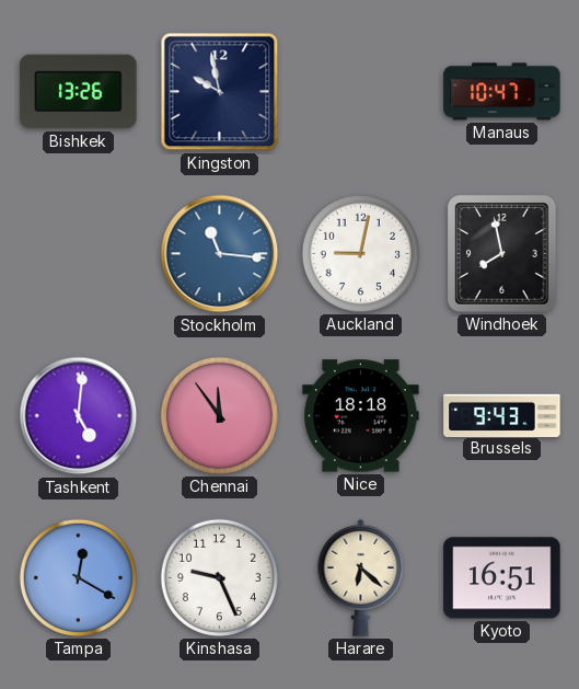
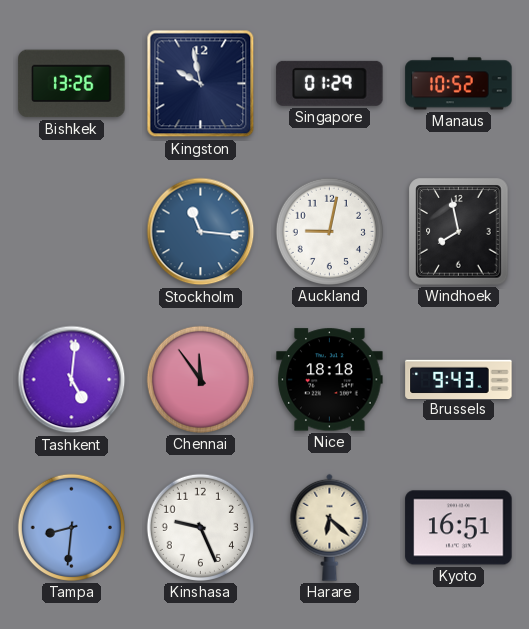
Singapore: none -> 01:29
Manaus: 10:47 -> 10:52
Tampa: 12:20 -> 8:31
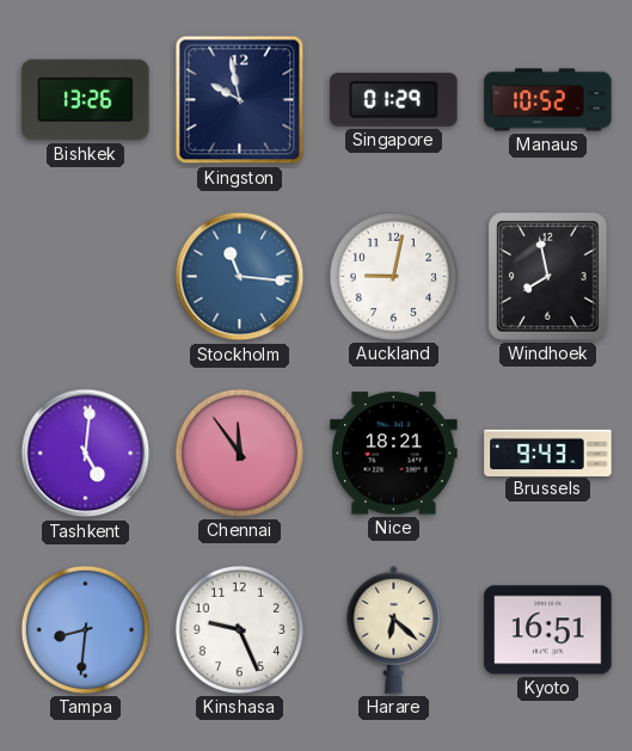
Nice: 18:18 -> 18:21
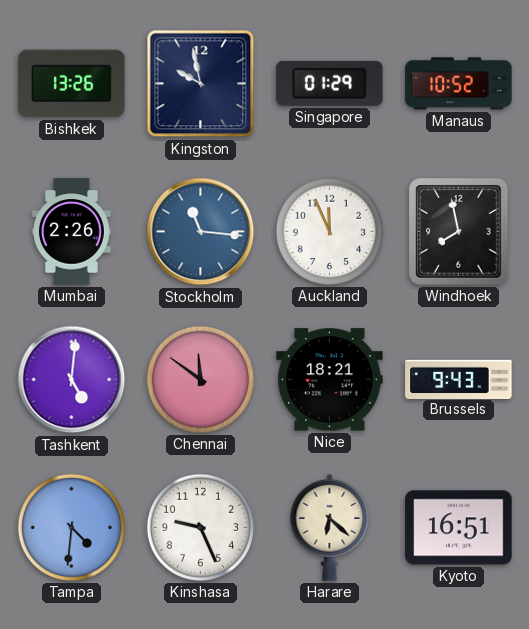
Mumbai: none -> 2:26
Auckland: 9:02 -> 11:56
Chennai: 11:54 -> 11:51
Tampa: 8:31 -> 4:31
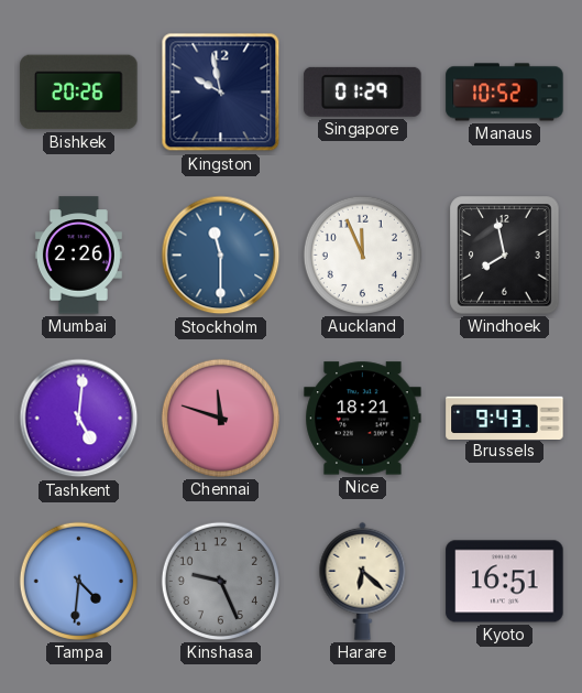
Bishkek: 13:26 -> 20:26
Stockholm: 11:16 -> 11:30
Chennai: 11:51 -> 11:48
Kinshasa dial: white -> grey
